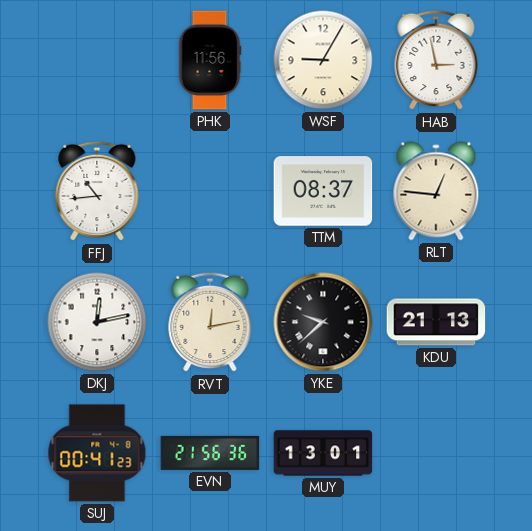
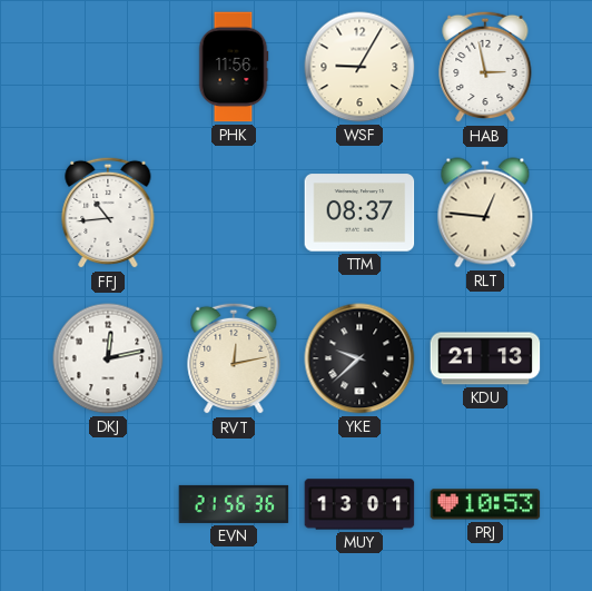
SUJ: 00:41 -> none
PRJ: none -> 10:53
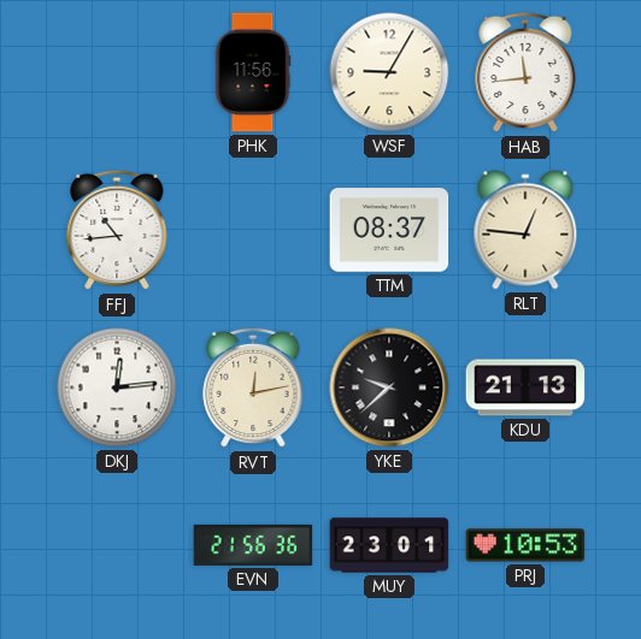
HAB: 2:58 -> 11:44
DKJ: 12:13 -> 12:14
MUY: 13:01 -> 23:01
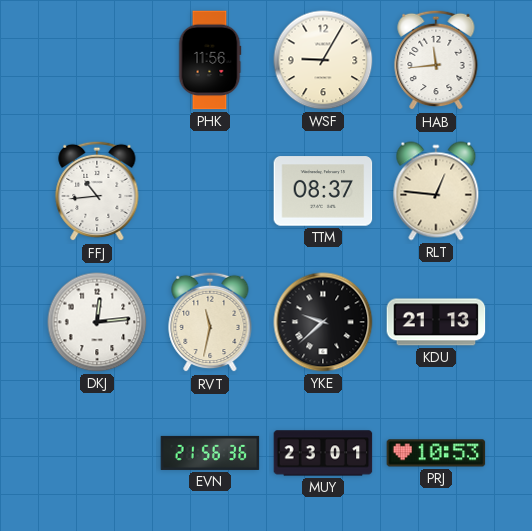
RVT: 12:13 -> 11:32
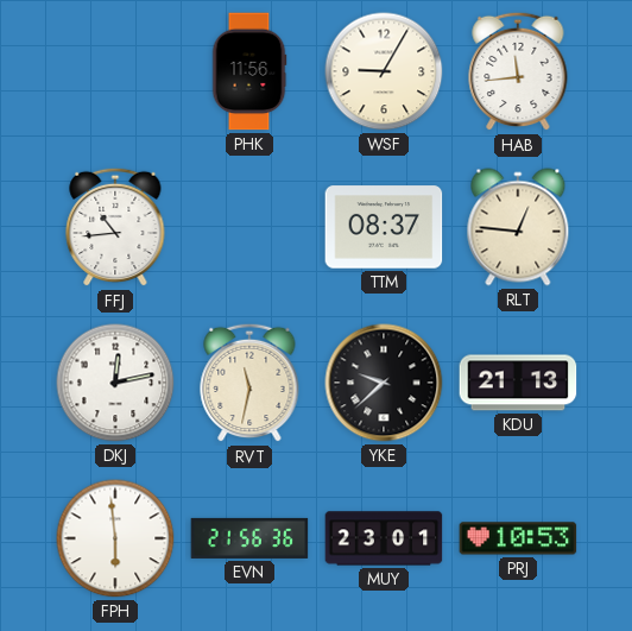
DKJ: 12:14 -> 12:13
FPH: none -> 5:59
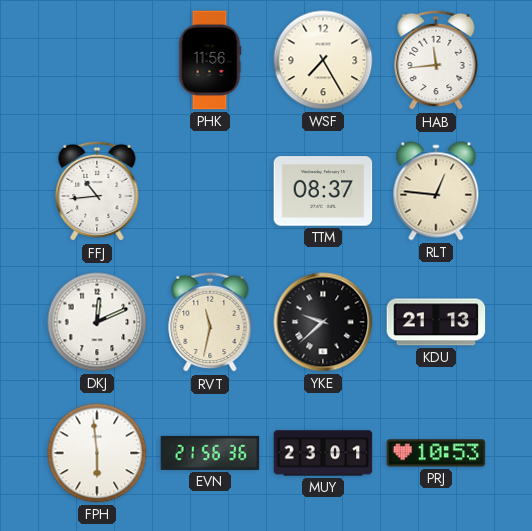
WSF: 9:05 -> 7:25
DKJ: 12:13 -> 12:11
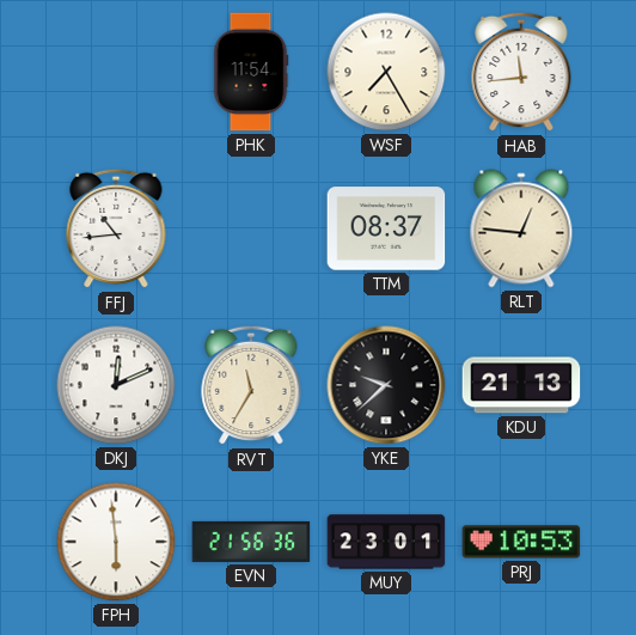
PHK: 11:56 -> 11:54
RVT: 11:32 -> 11:35
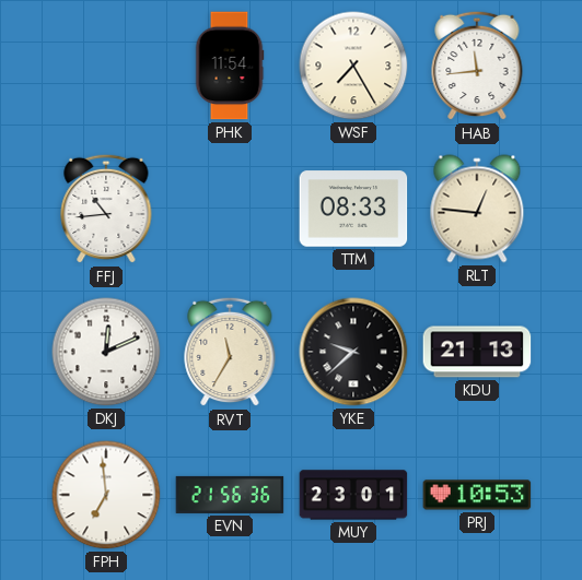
TTM: 08:37 -> 08:33
FPH: 5:59 -> 6:59
